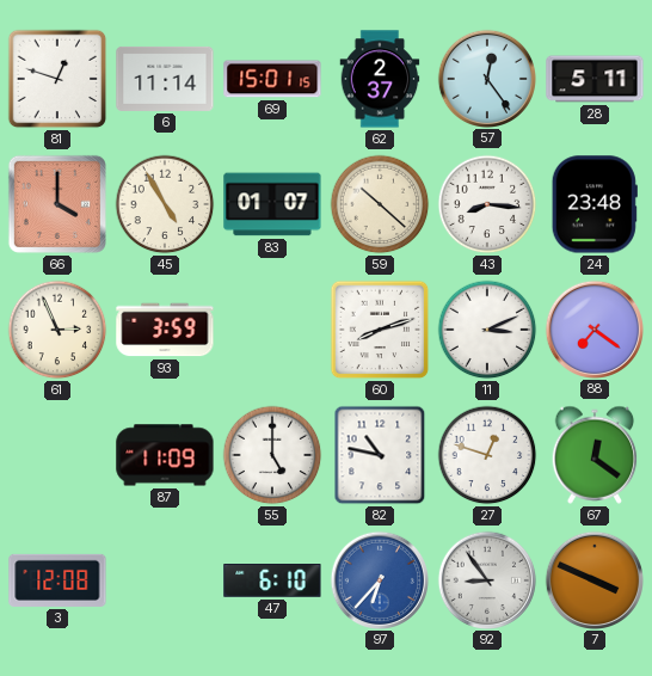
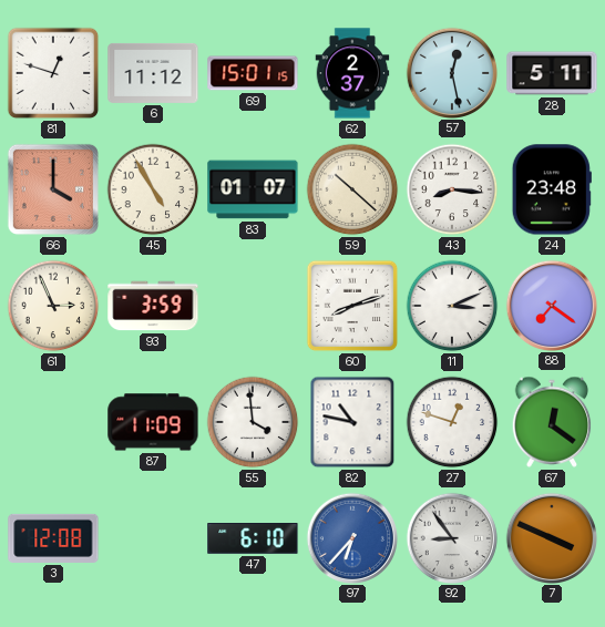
6: 11:14 -> 11:12
57: 12:24 -> 12:28
55: 5:00 -> 3:59
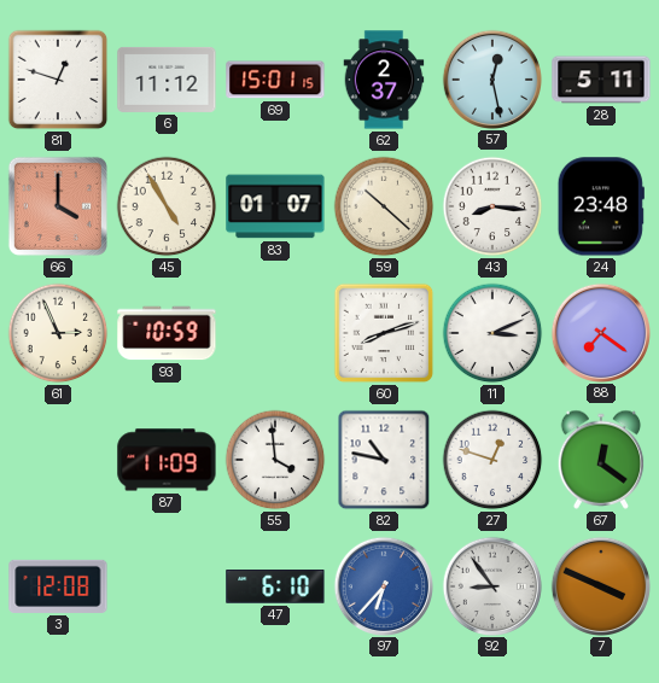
93: 3:59 -> 10:59
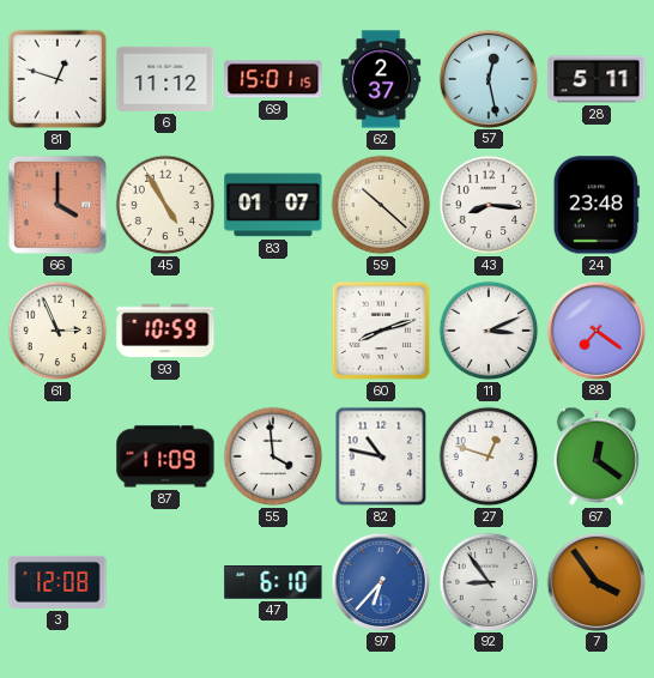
7: 3:49 -> 3:54
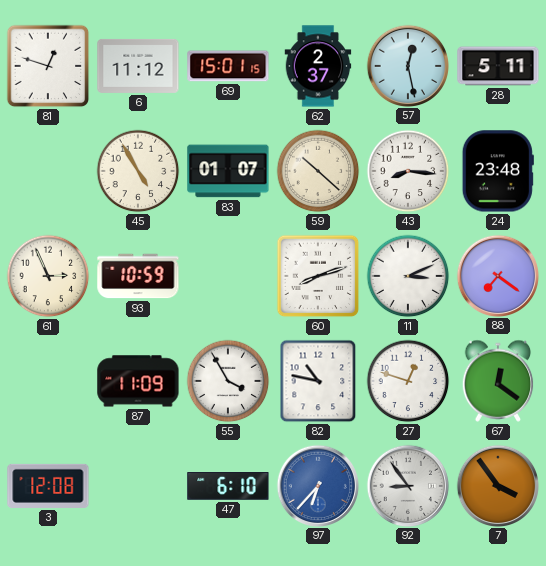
66: 4:00 -> none
55: 3:59 -> 3:55
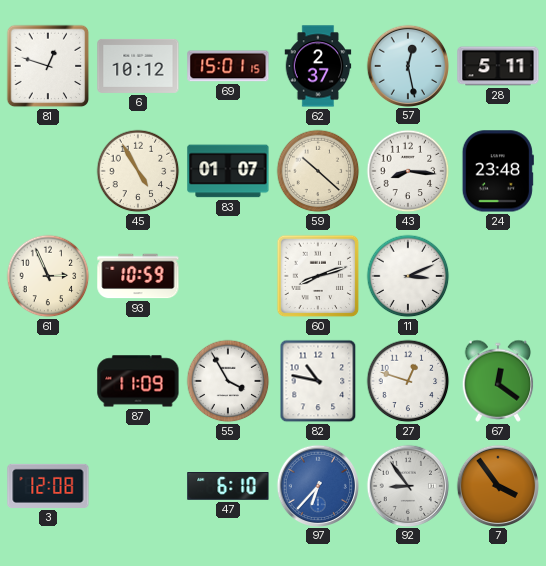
6: 11:12 -> 10:12
88: 7:21 -> none
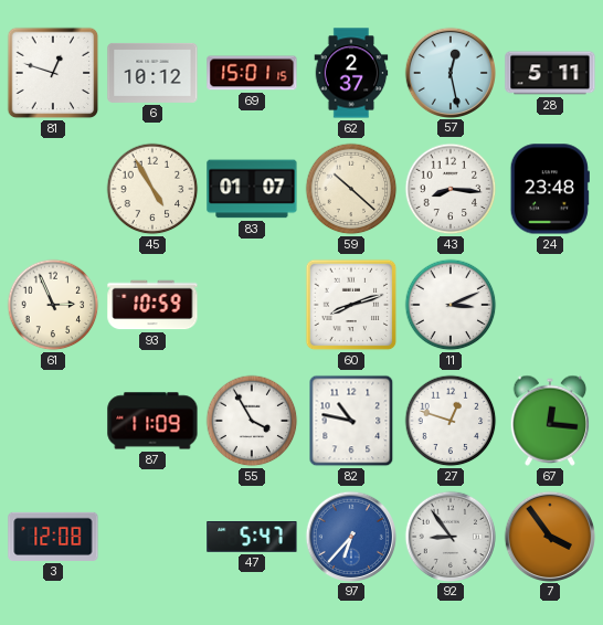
67: 12:21 -> 12:16
47: 6:10 -> 5:47
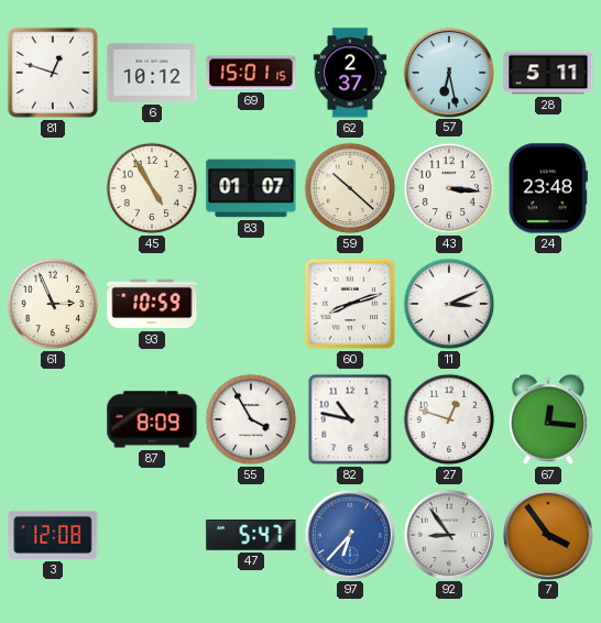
57: 12:28 -> 6:28
43: 8:16 -> 3:16
87: 11:09 -> 8:09
